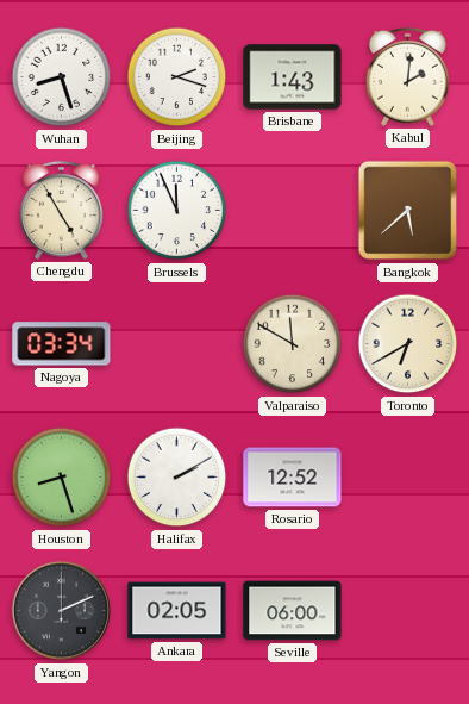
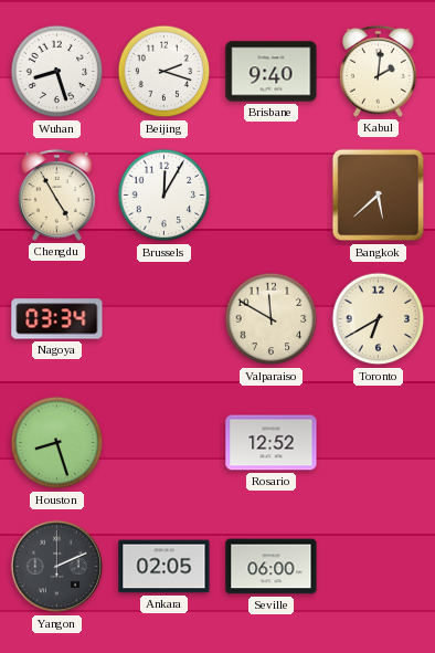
Brisbane: 1:43 -> 9:40
Brussels: 11:56 -> 12:05
Halifax: 2:10 -> none
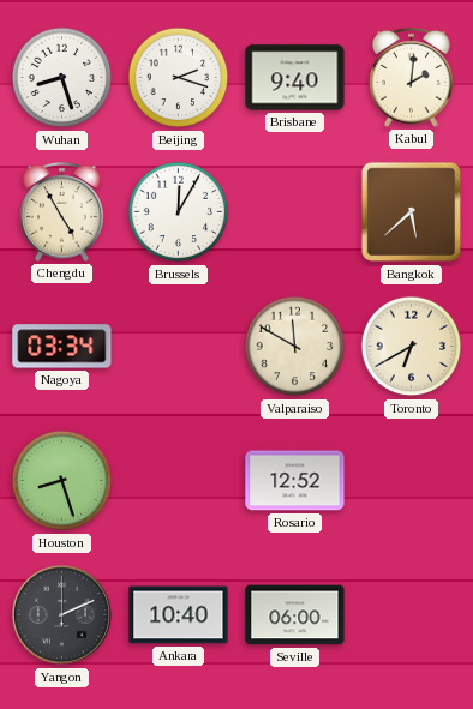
Ankara: 02:05 -> 10:40
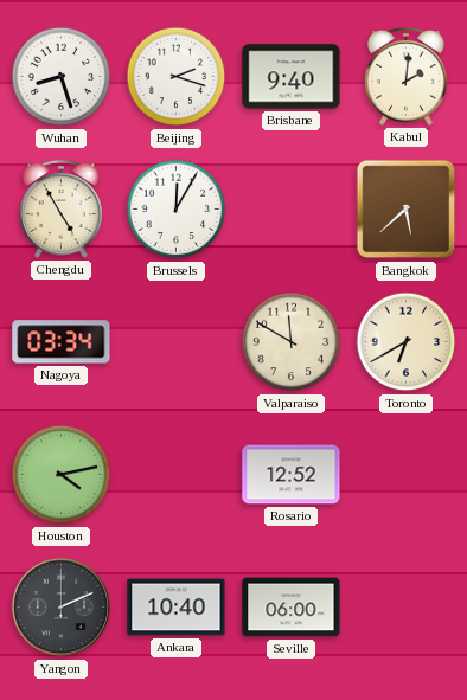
Houston: 8:27 -> 4:13
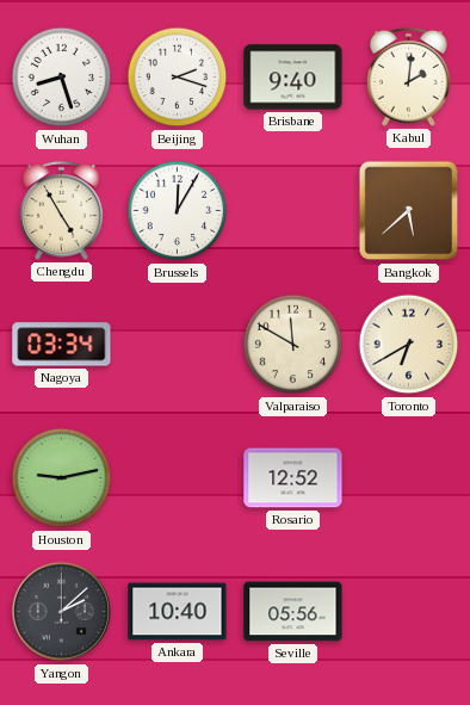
Houston: 4:13 -> 9:13
Yangon: 2:11 -> 2:08
Seville: 06:00 -> 05:56
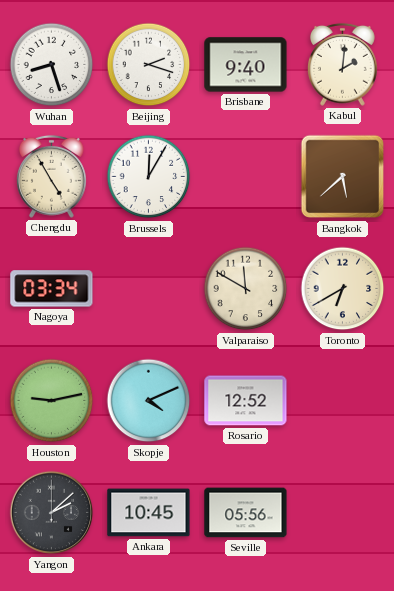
Skopje: none -> 4:11
Ankara: 10:40 -> 10:45
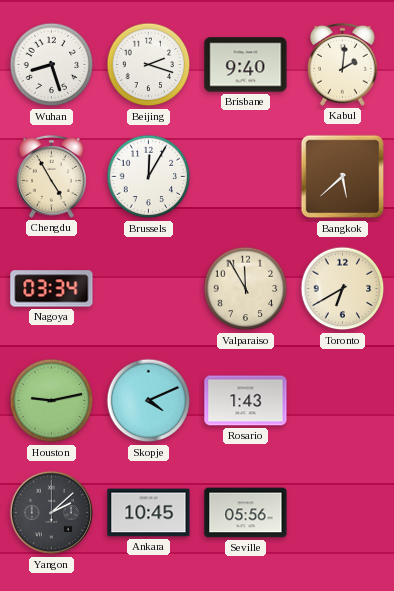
Valparaiso: 11:50 -> 11:55
Rosario: 12:52 -> 1:43
